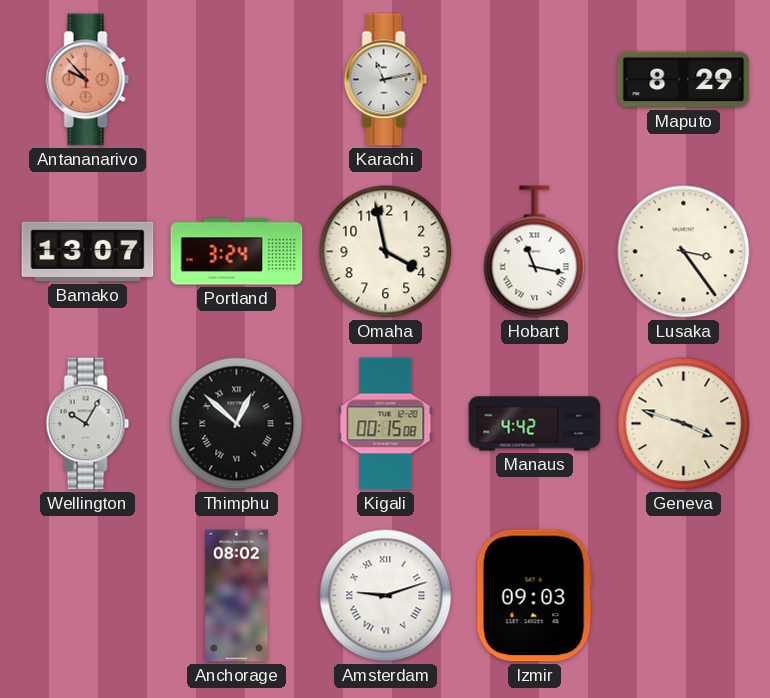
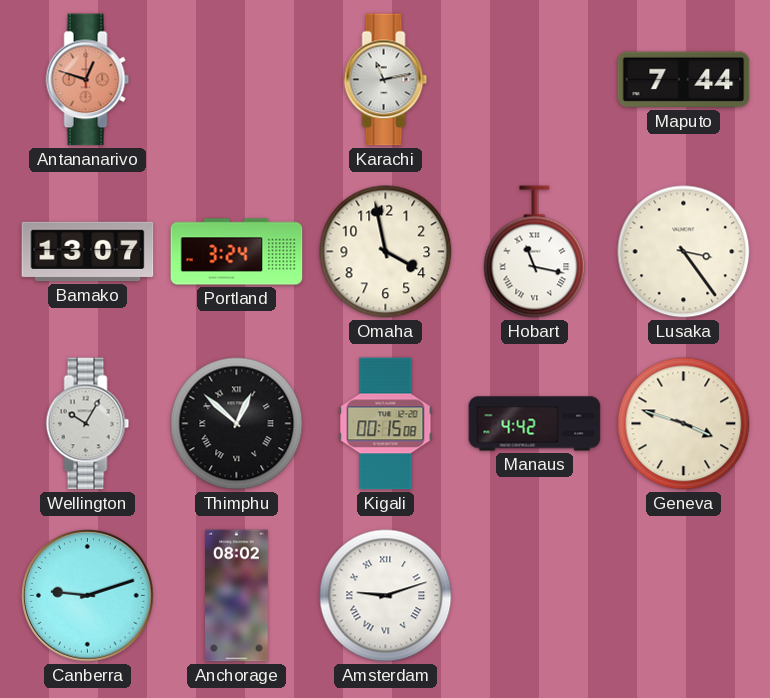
Antananarivo: 9:53 -> 12:48
Maputo: 8:29 -> 7:44
Canberra: none -> 9:12
Izmir: 09:03 -> none
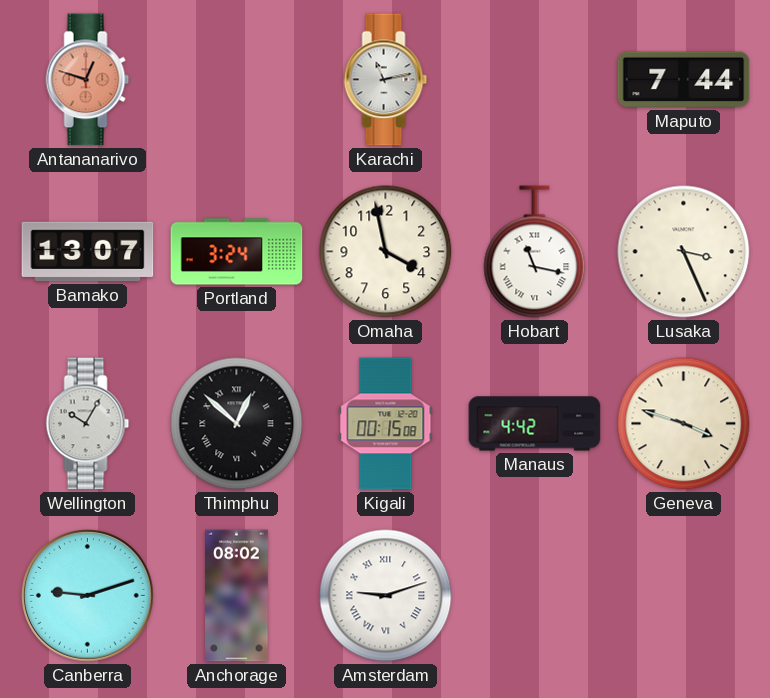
Lusaka: 3:24 -> 3:26
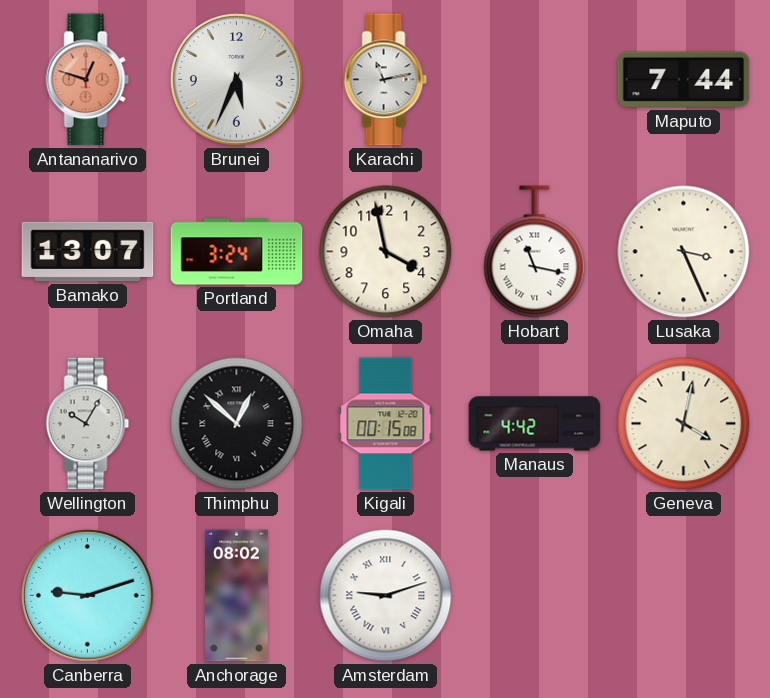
Brunei: none -> 5:34
Geneva: 3:48 -> 4:02
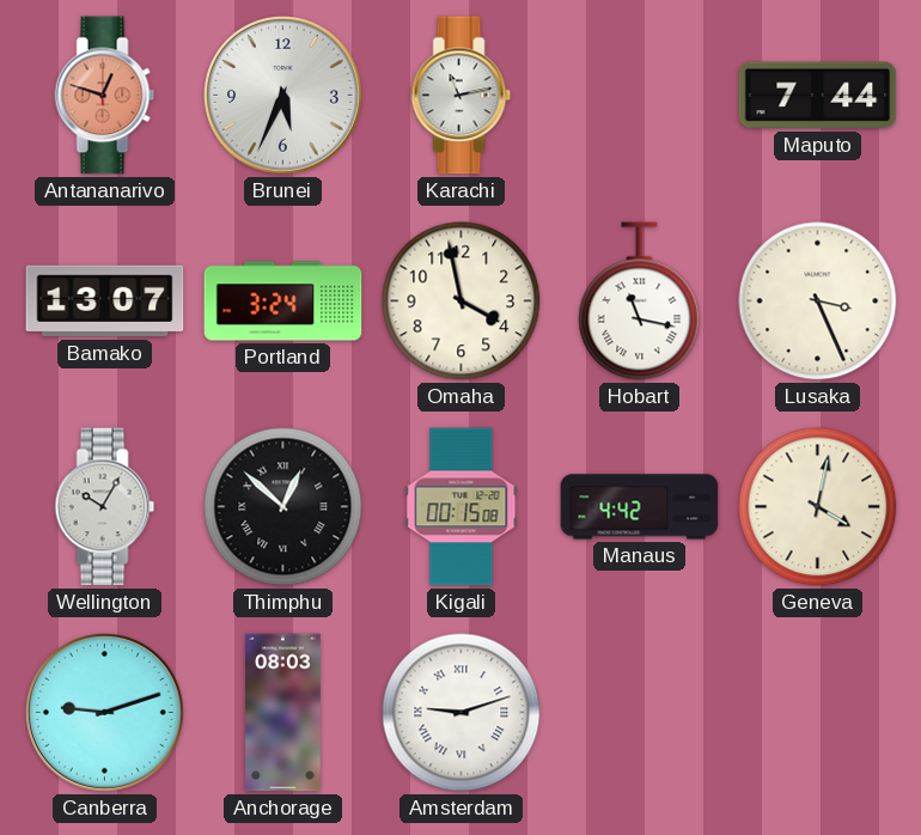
Anchorage: 08:02 -> 08:03
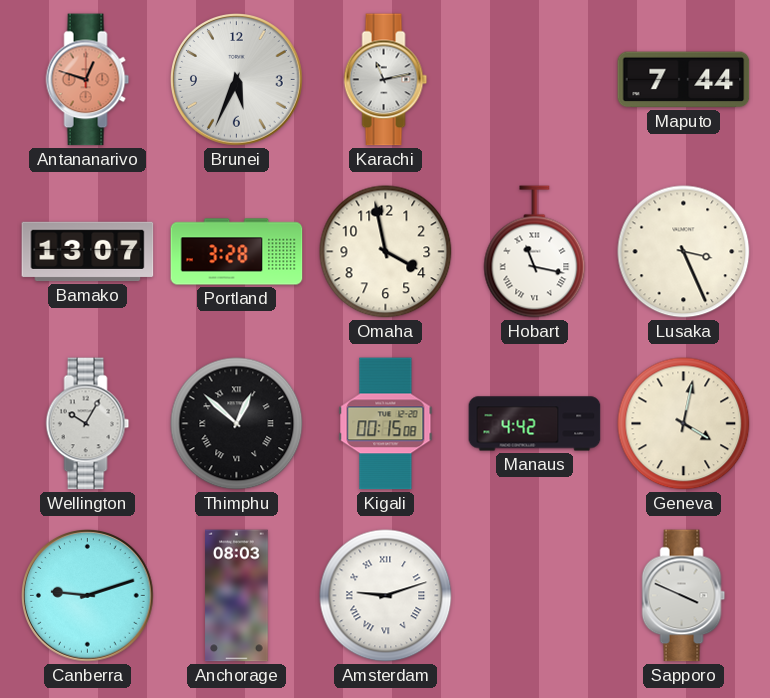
Portland: 3:24 -> 3:28
Sapporo: none -> 3:49
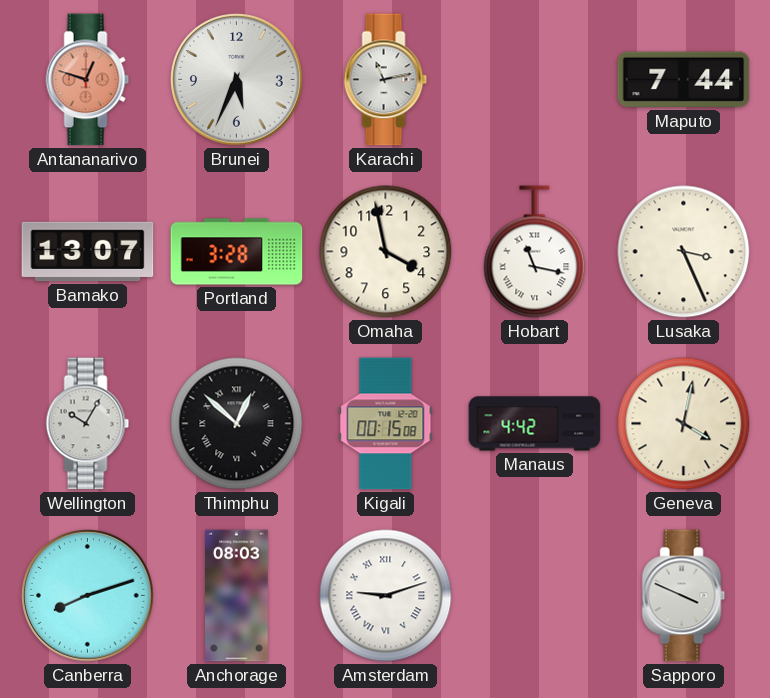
Canberra: 9:12 -> 8:12
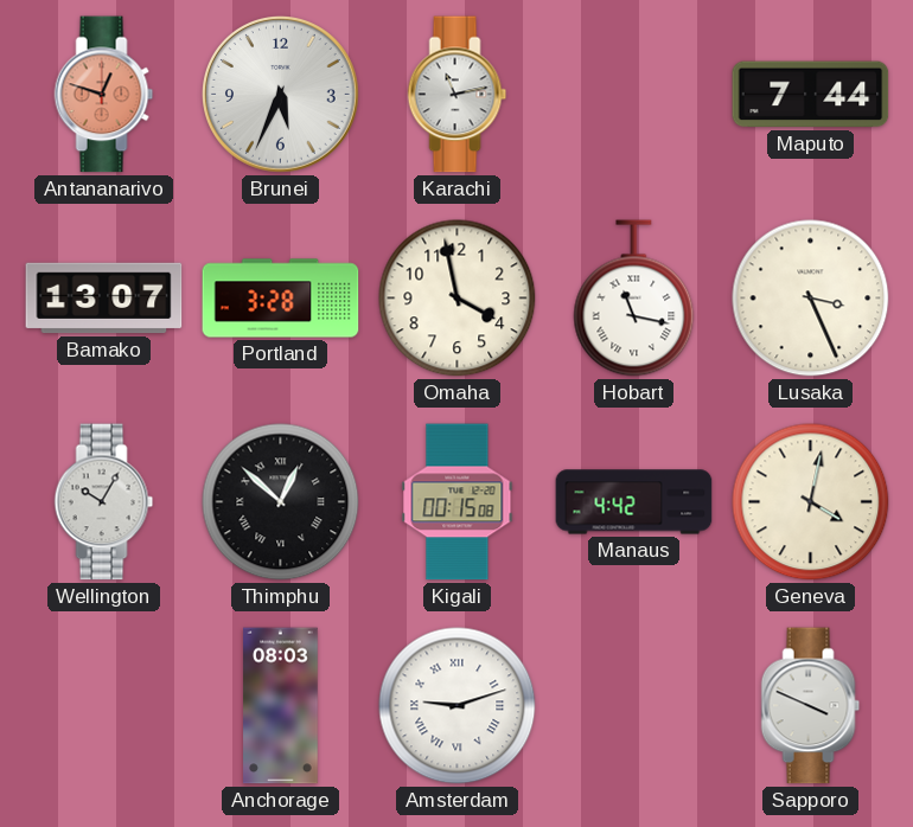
Canberra: 8:12 -> none
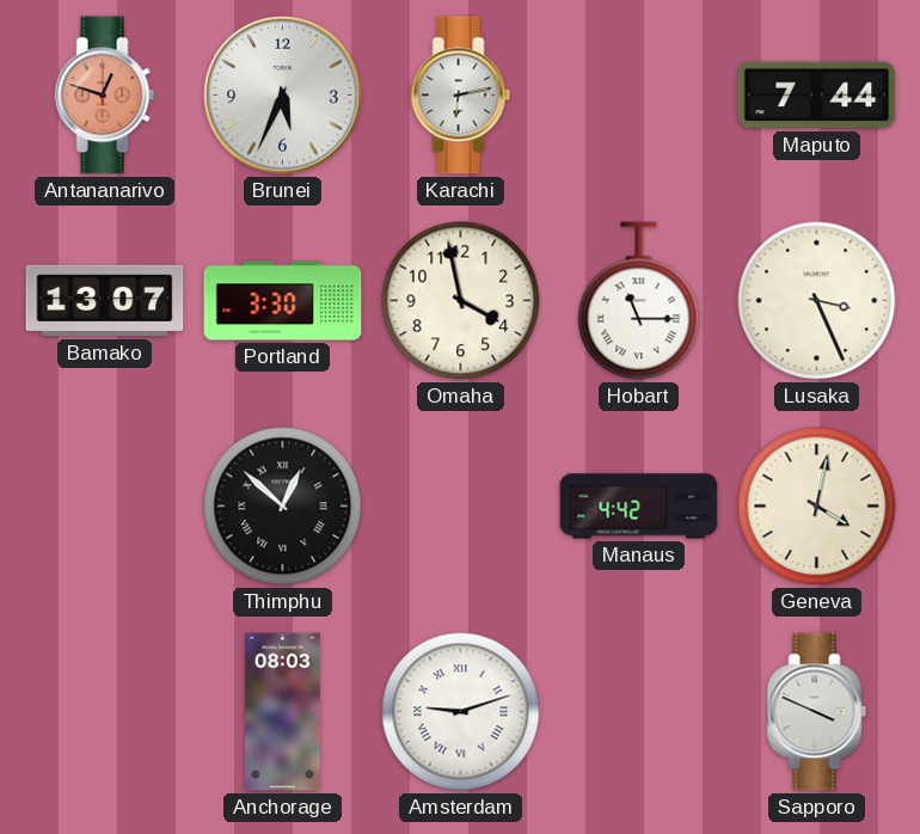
Karachi: 11:13 -> 6:13
Portland: 3:28 -> 3:30
Hobart: 11:17 -> 11:15
Wellington: 10:05 -> none
Kigali: 00:15 -> none
